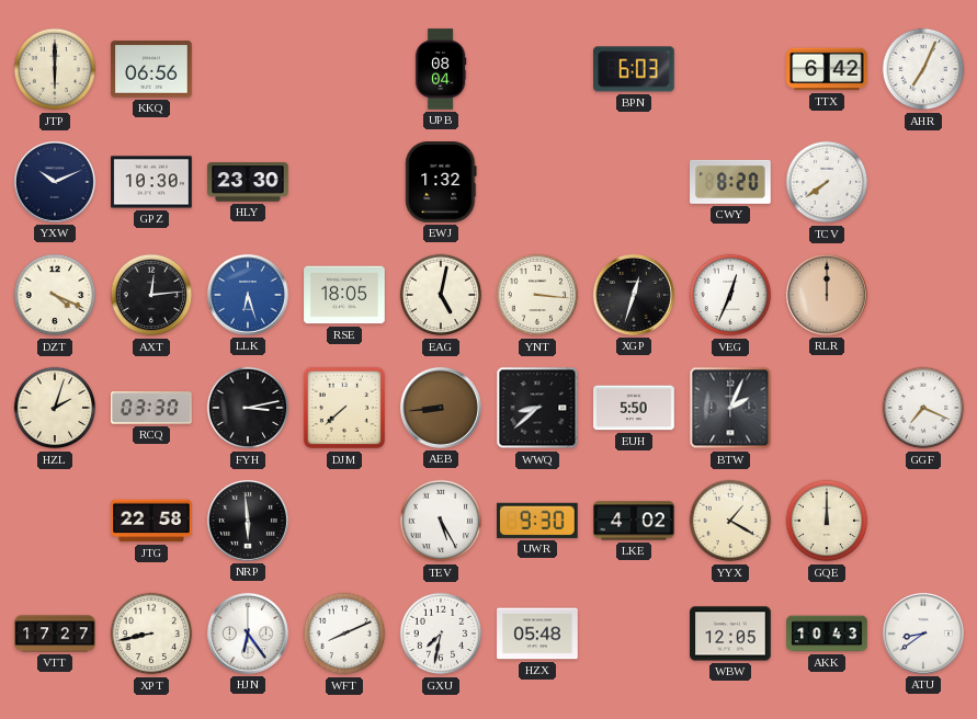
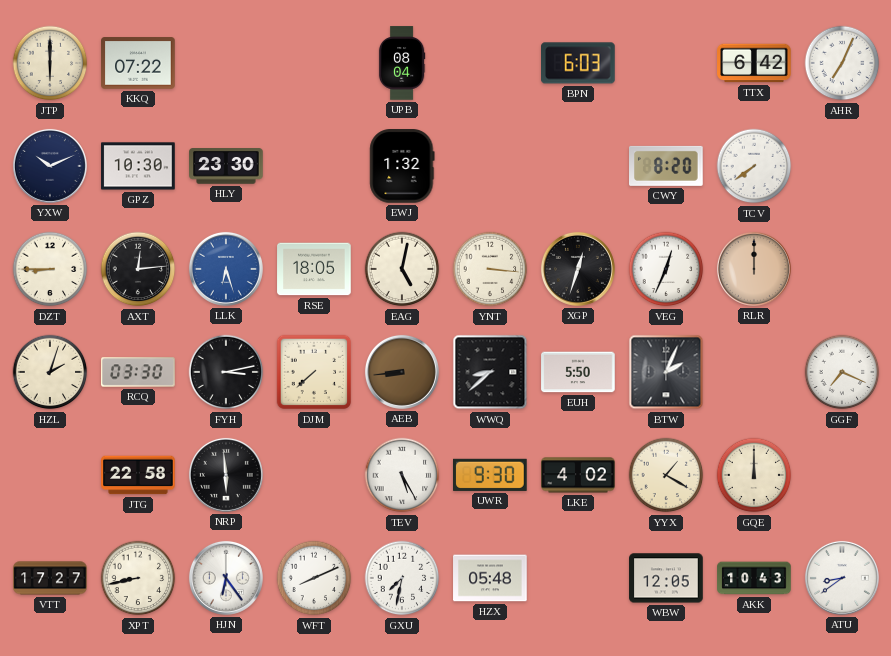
KKQ: 06:56 -> 07:22
DZT: 4:19 -> 8:45
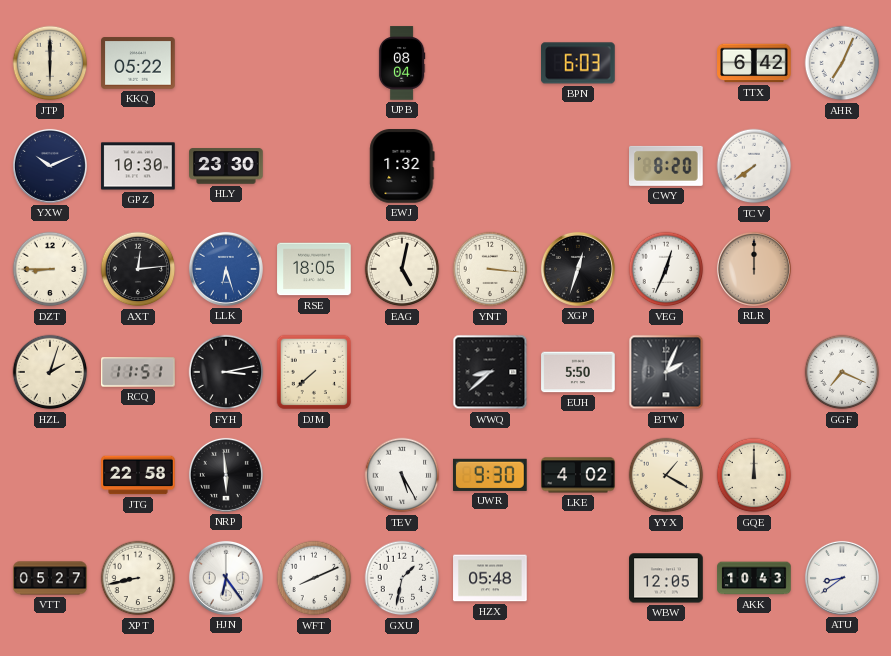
KKQ: 07:22 -> 05:22
RCQ: 03:30 -> 11:51
AEB: 8:44 -> none
VTT: 17:27 -> 05:27
GXU: 7:32 -> 1:32
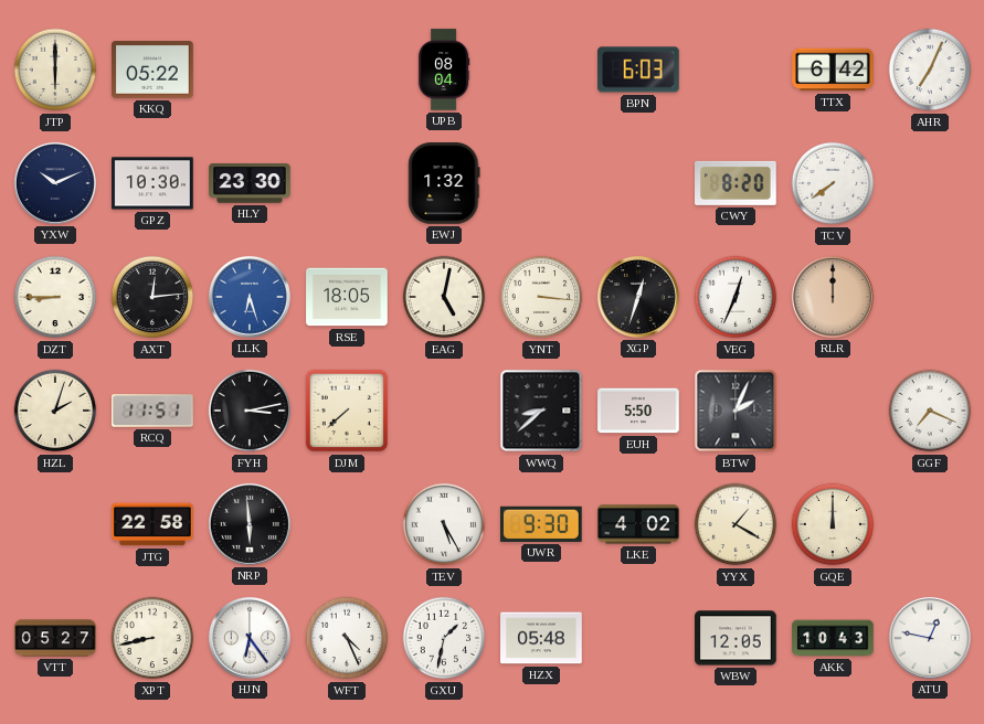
WFT: 8:11 -> 4:26
ATU: 8:39 -> 12:47
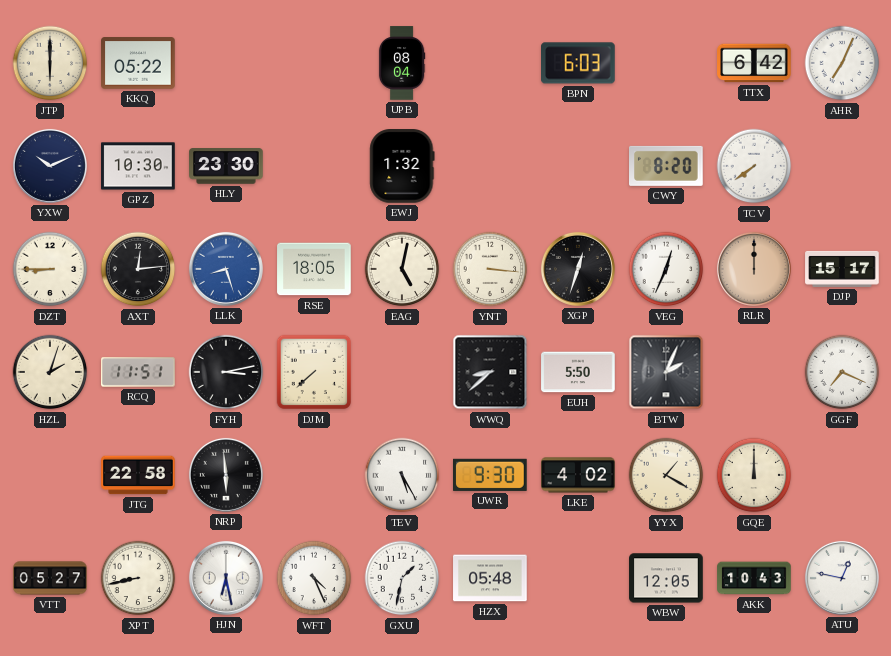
LLK: 6:27 -> 8:27
DJP: none -> 15:17
HJN: 6:24 -> 6:28
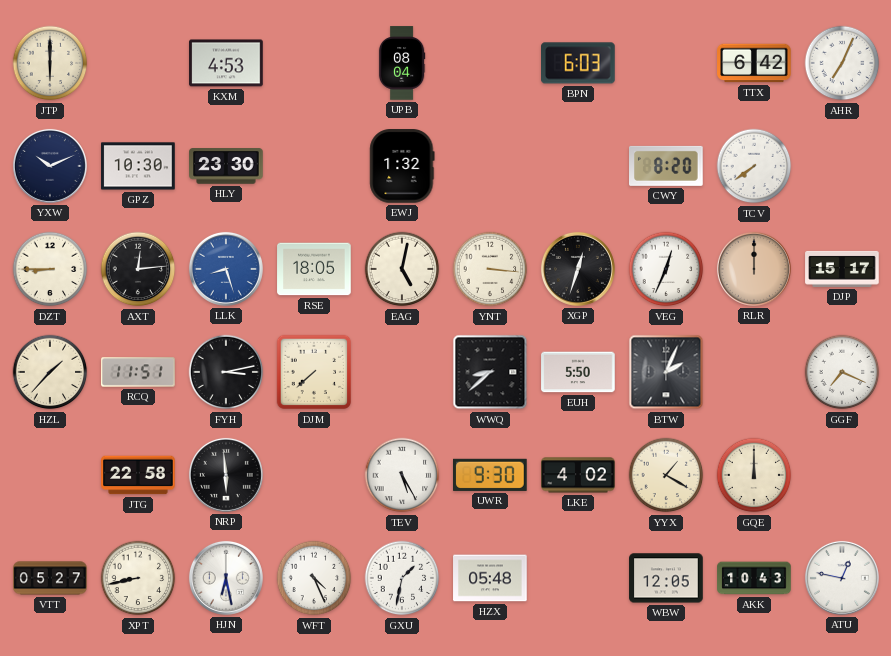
KKQ: 05:22 -> none
KXM: none -> 4:53
HZL: 2:03 -> 1:37
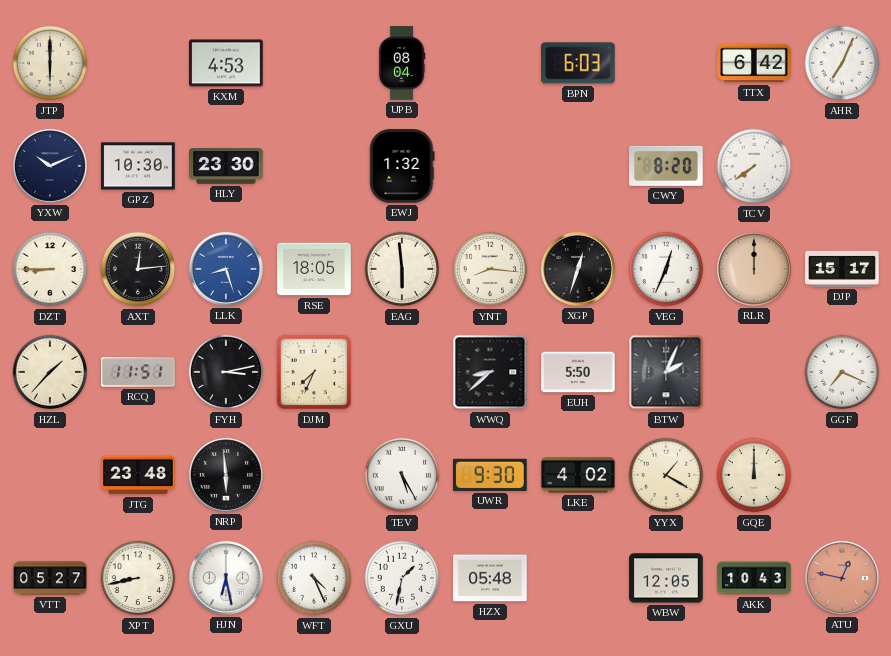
EAG: 5:02 -> 5:59
YNT: 3:16 -> 8:16
DJM: 7:38 -> 7:34
JTG: 22:58 -> 23:48
ATU dial: white -> salmon
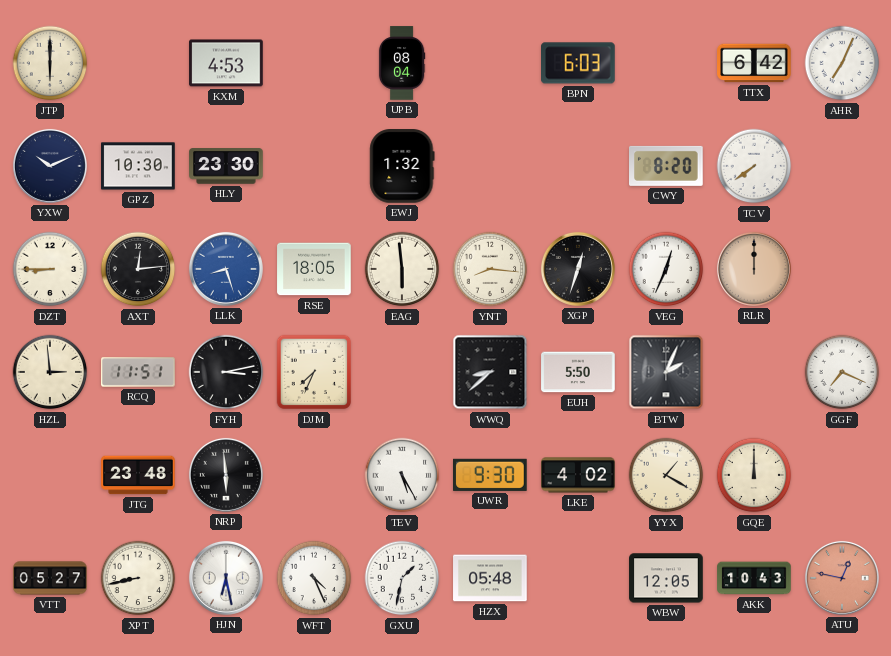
DJP: 15:17 -> none
HZL: 1:37 -> 2:59
